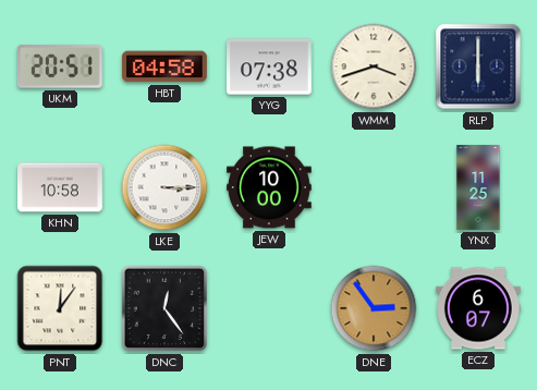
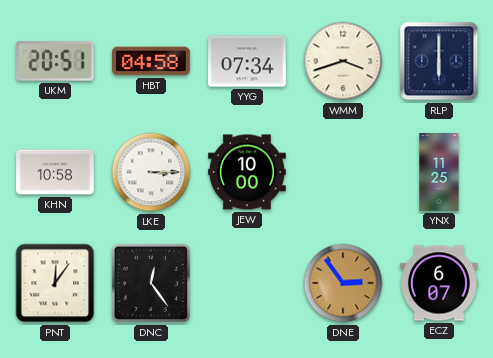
YYG: 07:38 -> 07:34
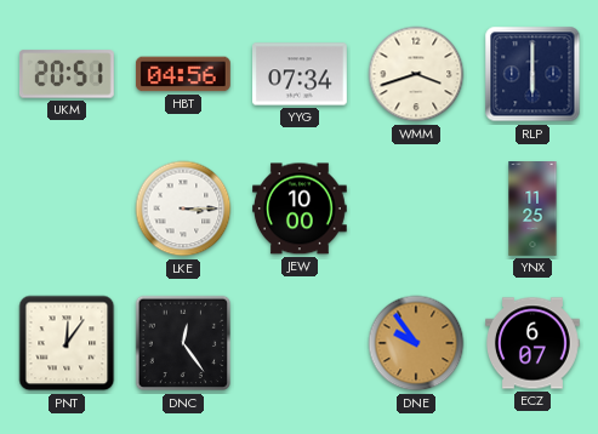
HBT: 04:58 -> 04:56
KHN: 10:58 -> none
DNE: 2:54 -> 9:54
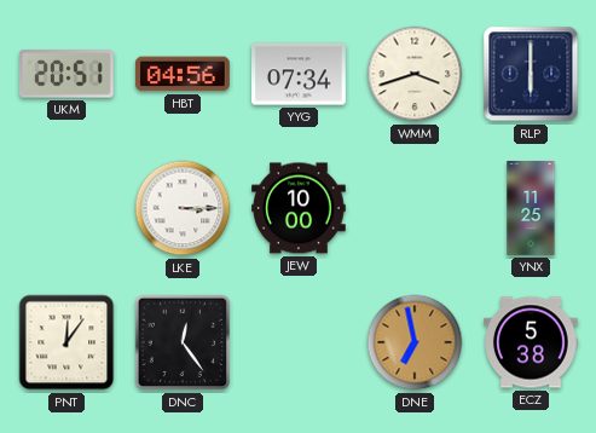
DNE: 9:54 -> 6:58
ECZ: 6:07 -> 5:38
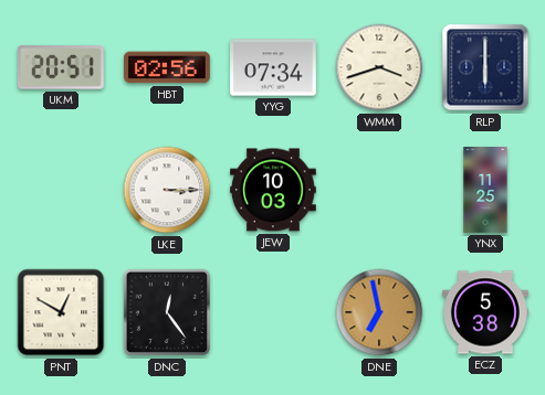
HBT: 04:56 -> 02:56
JEW: 10:00 -> 10:03
PNT: 12:06 -> 12:50
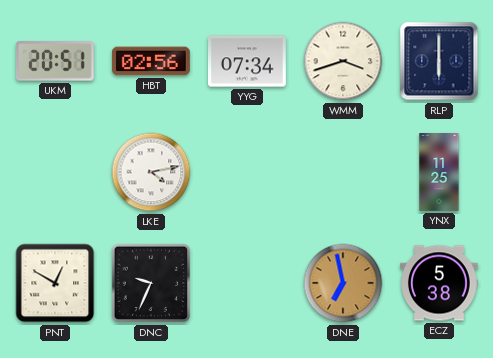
LKE: 3:15 -> 4:13
JEW: 10:03 -> none
DNC: 12:24 -> 9:34
